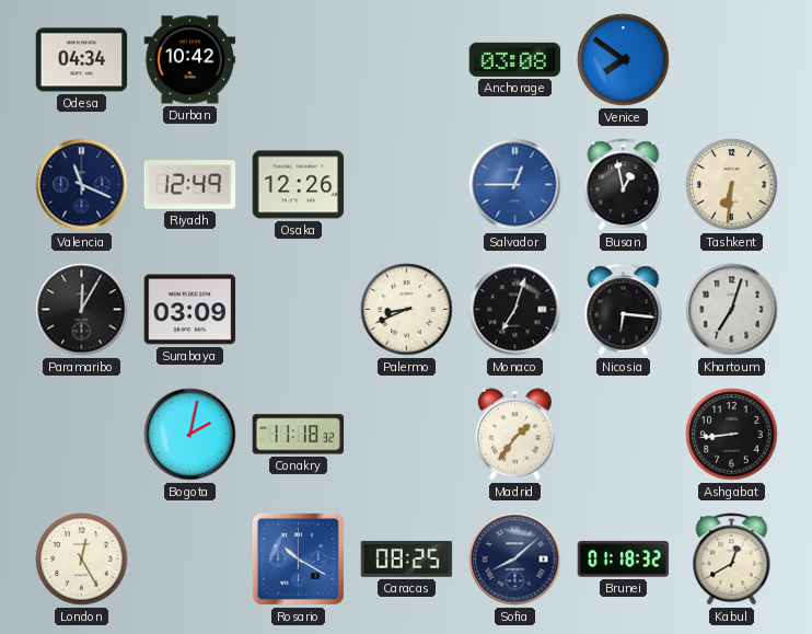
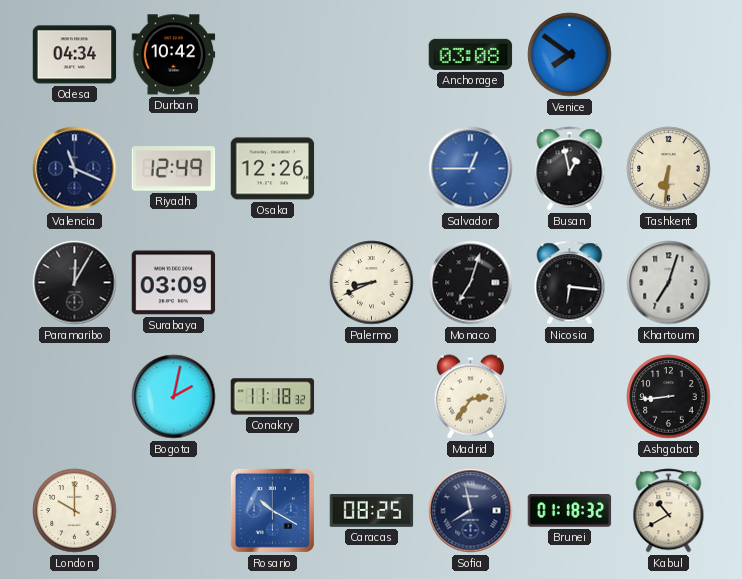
Madrid: 1:36 -> 2:36
London: 12:25 -> 10:00
Sofia: 8:08 -> 7:58
Kabul: 12:40 -> 10:40
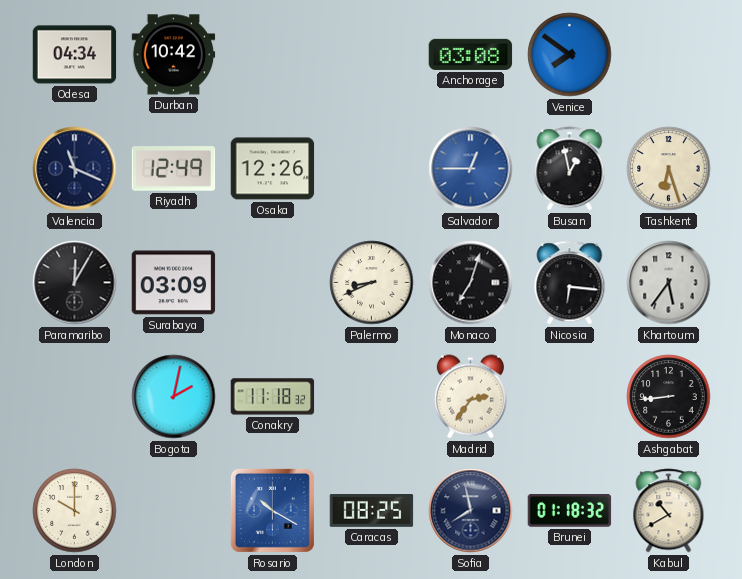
Tashkent: 6:31 -> 6:27
Khartoum: 7:03 -> 5:36
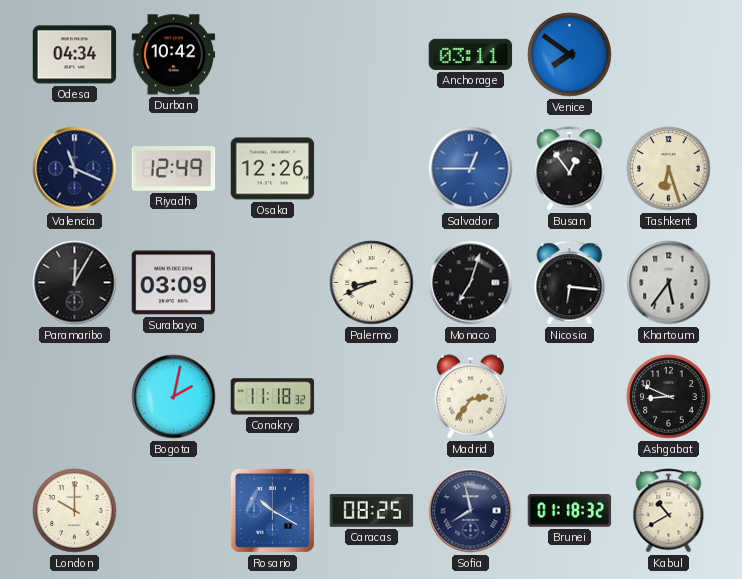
Anchorage: 03:08 -> 03:11
Busan: 12:58 -> 12:54
Ashgabat: 8:44 -> 8:49
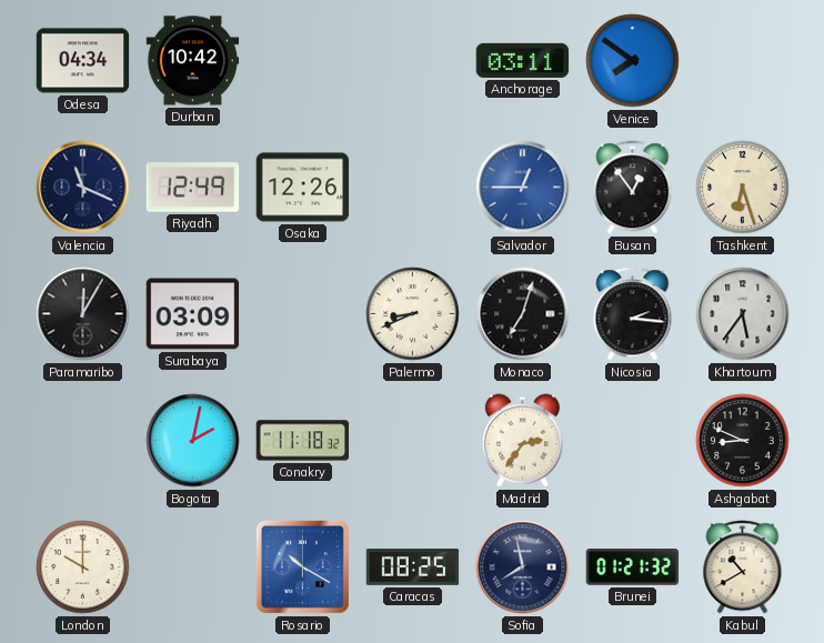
Nicosia: 6:16 -> 2:16
Brunei: 01:18 -> 01:21
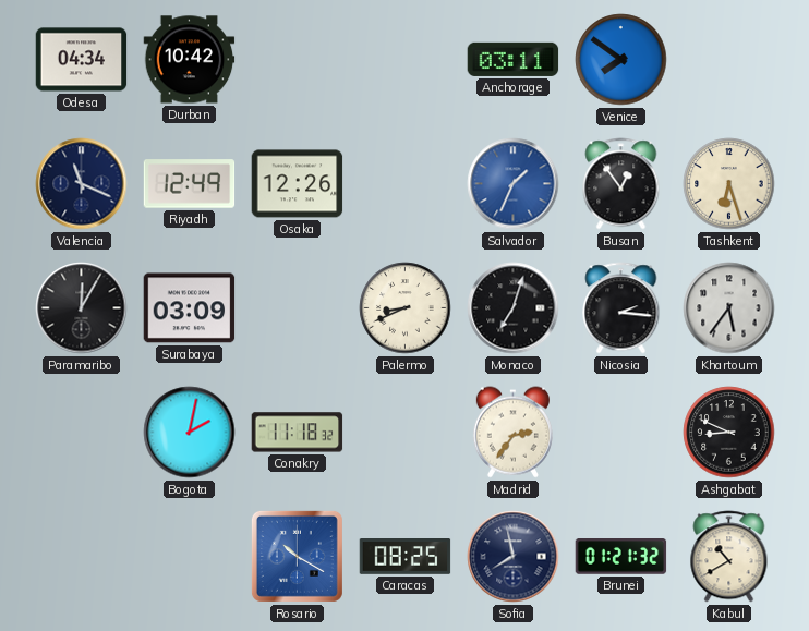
Salvador: 12:45 -> 1:34
London: 10:00 -> none
